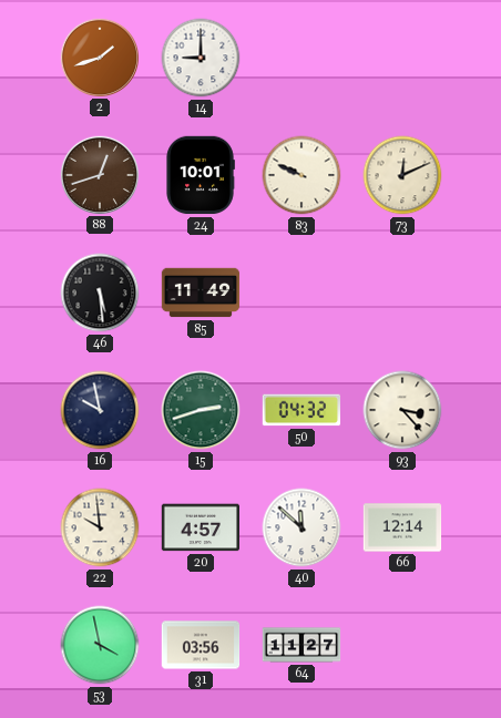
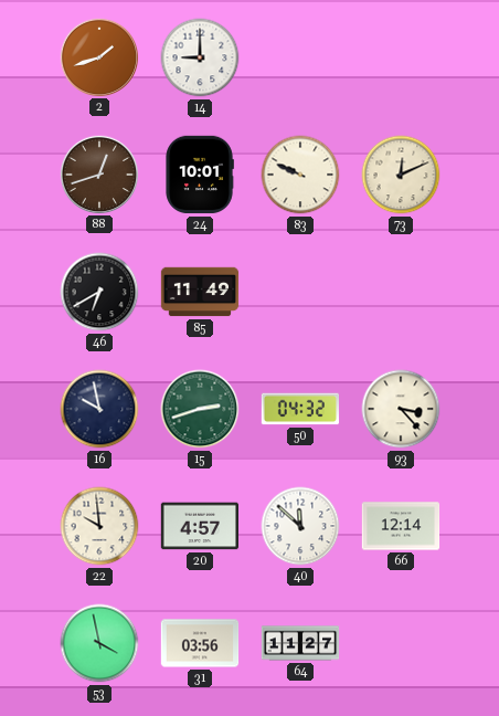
46: 5:29 -> 6:40
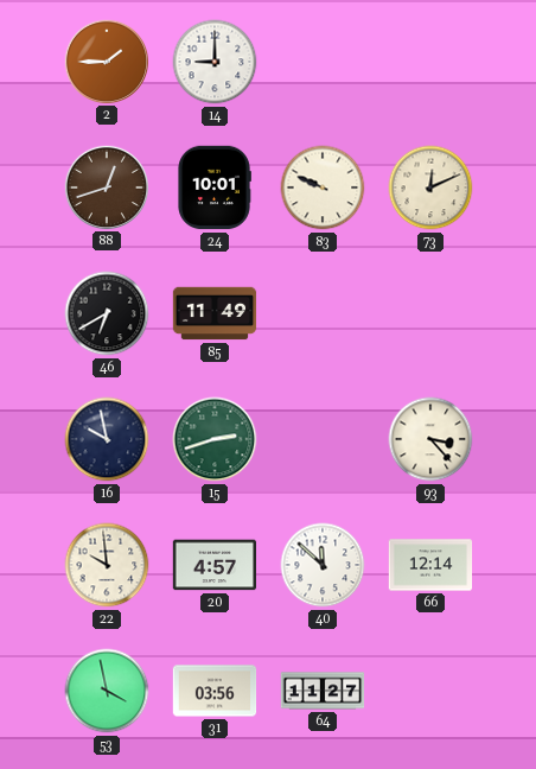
2: 1:42 -> 1:45
50: 04:32 -> none
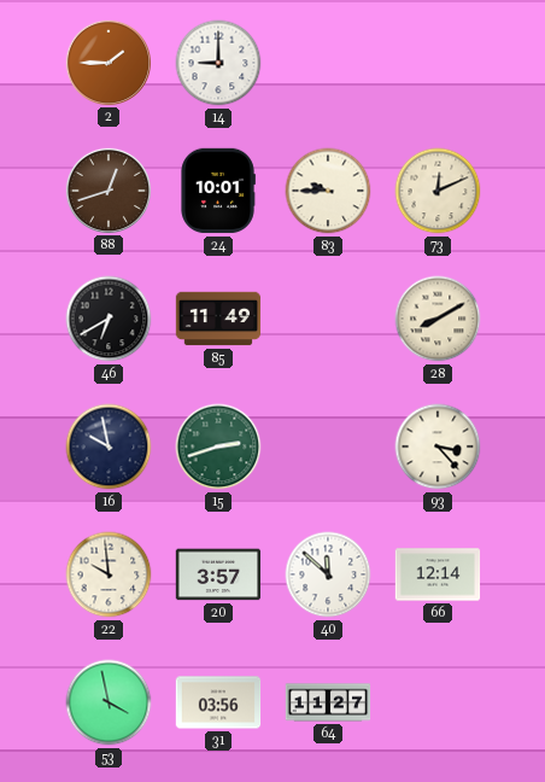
83: 9:49 -> 9:45
28: none -> 8:10
20: 4:57 -> 3:57
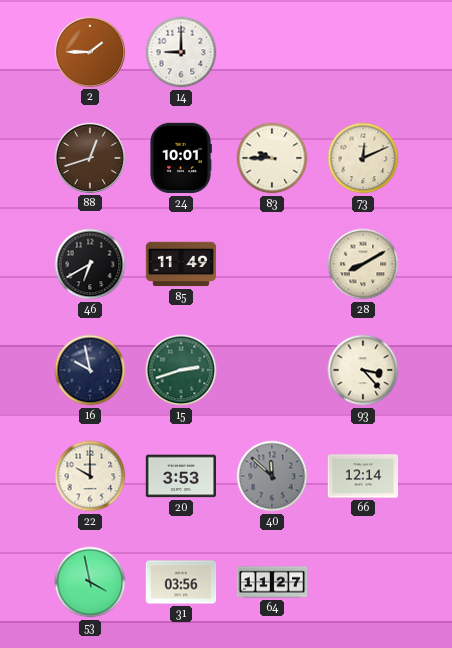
22: 9:59 -> 10:00
20: 3:57 -> 3:53
40 dial: white -> grey
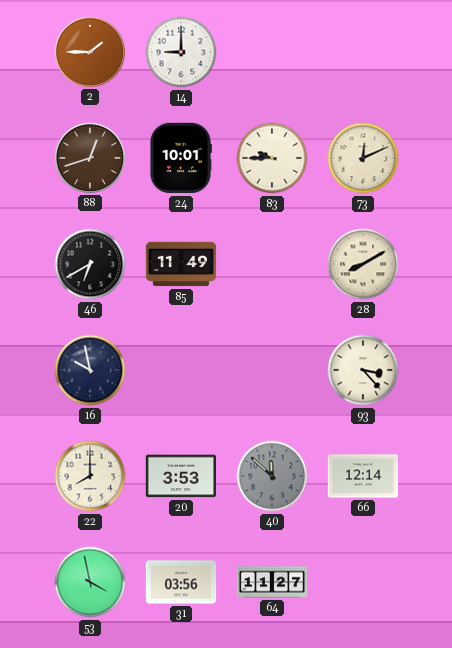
15: 2:42 -> none
22: 10:00 -> 8:00
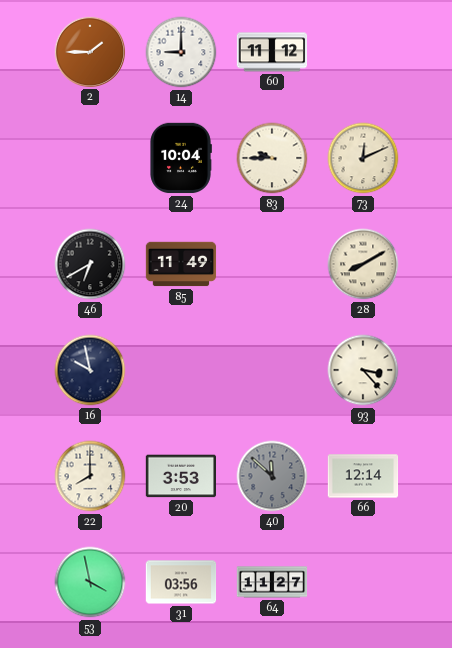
60: none -> 11:12
88: 12:42 -> none
24: 10:01 -> 10:04
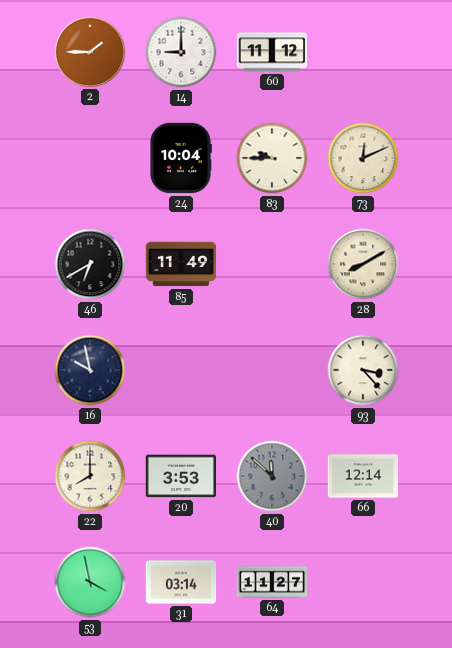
31: 03:56 -> 03:14
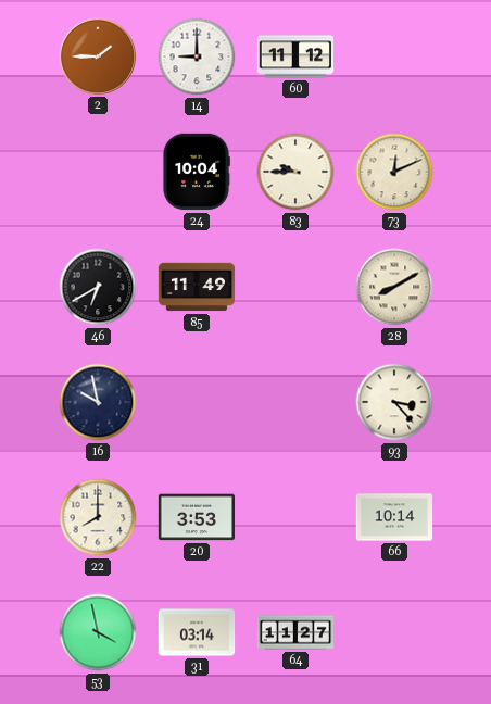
40: 11:52 -> none
66: 12:14 -> 10:14
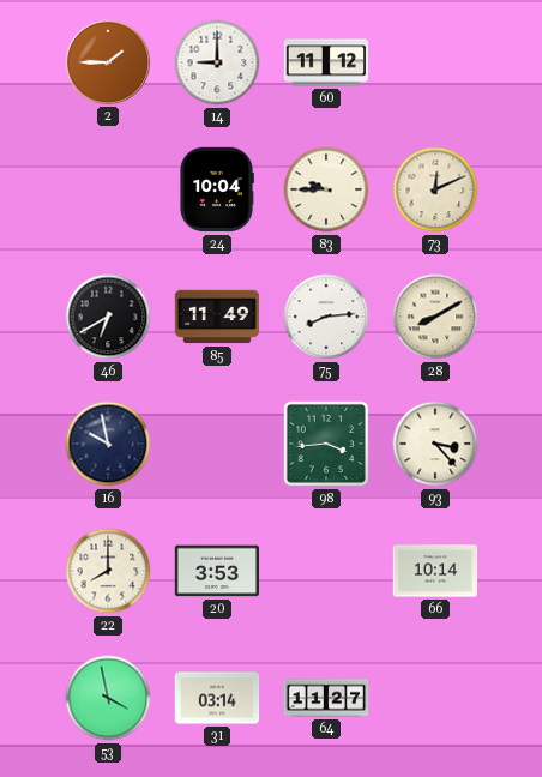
75: none -> 8:14
98: none -> 3:44
